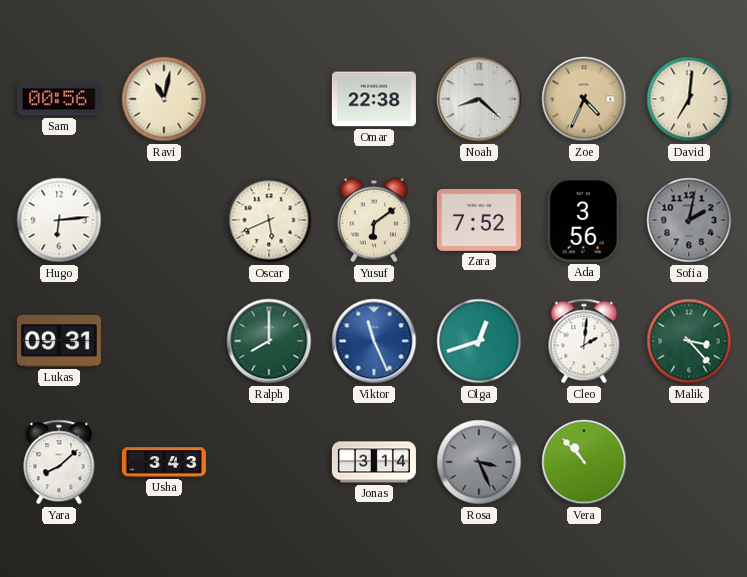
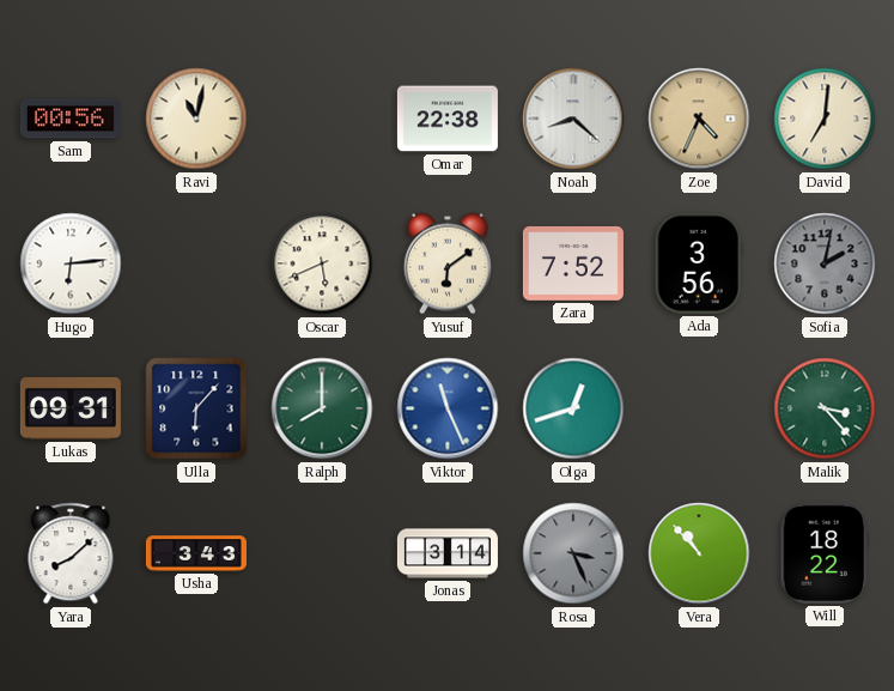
Ulla: none -> 6:07
Cleo: 2:01 -> none
Will: none -> 18:22
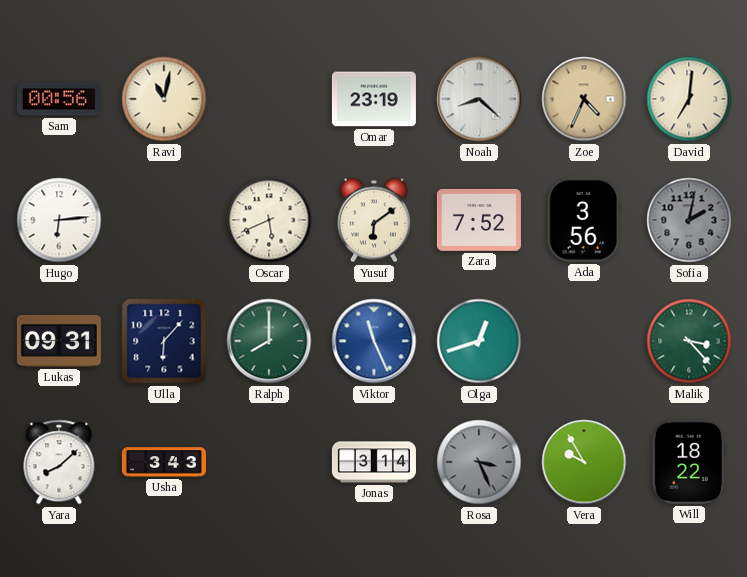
Omar: 22:38 -> 23:19
Vera: 10:53 -> 9:55
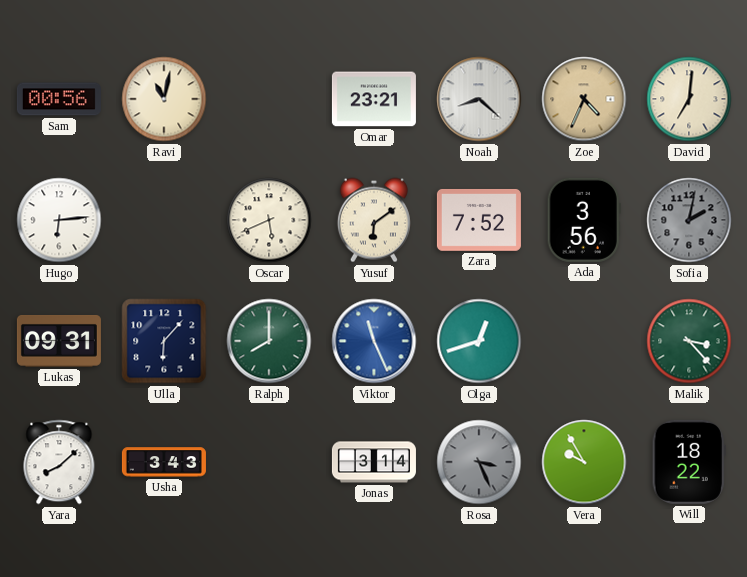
Omar: 23:19 -> 23:21
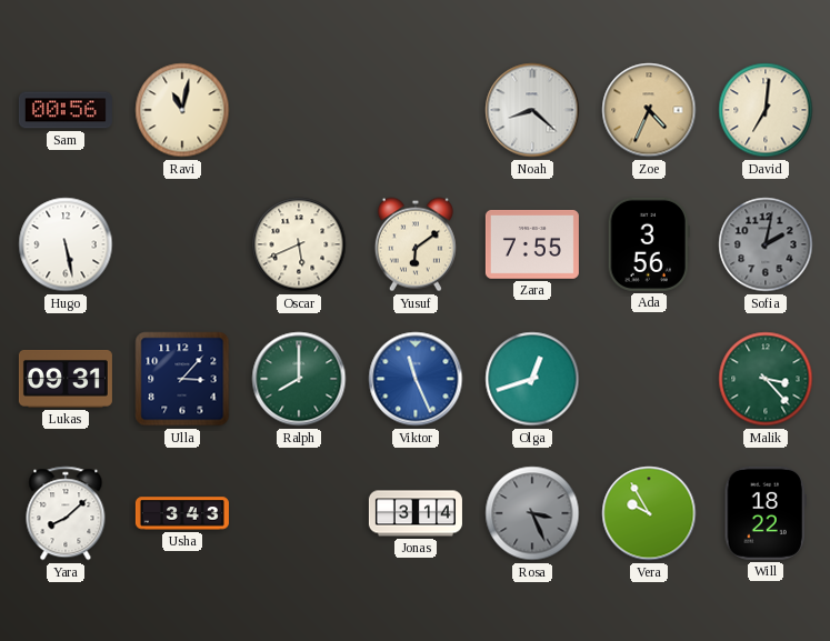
Omar: 23:21 -> none
Hugo: 6:14 -> 5:28
Zara: 7:52 -> 7:55
Ulla: 6:07 -> 3:07
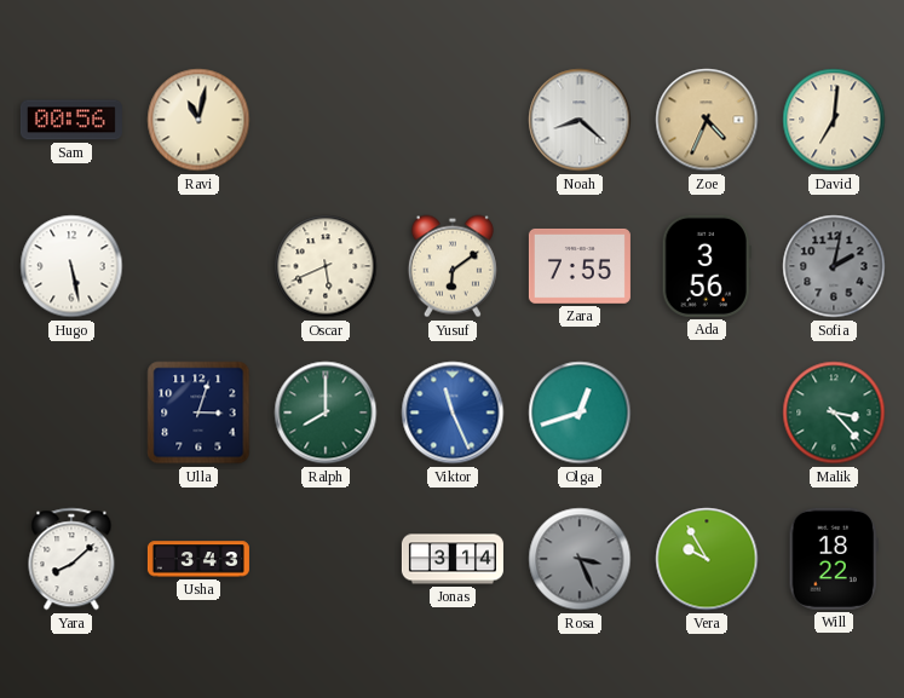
Lukas: 09:31 -> none
Ulla: 3:07 -> 3:03
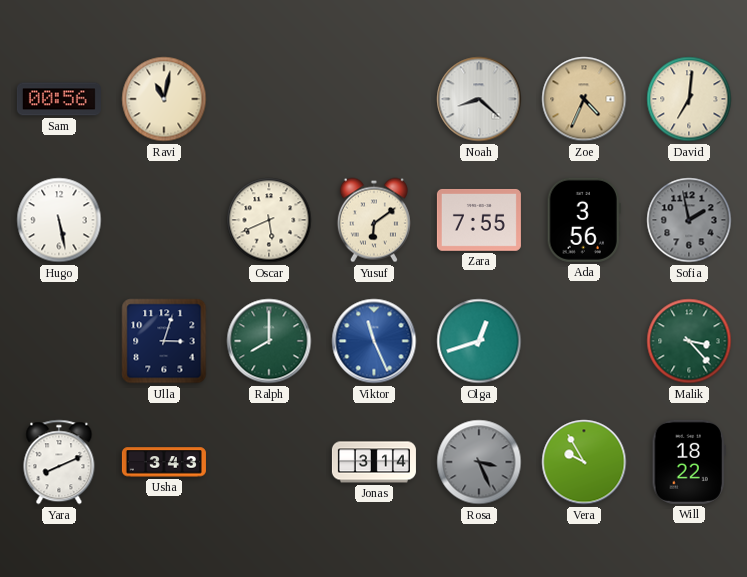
Sofia: 2:02 -> 1:58
Yara: 8:08 -> 8:11
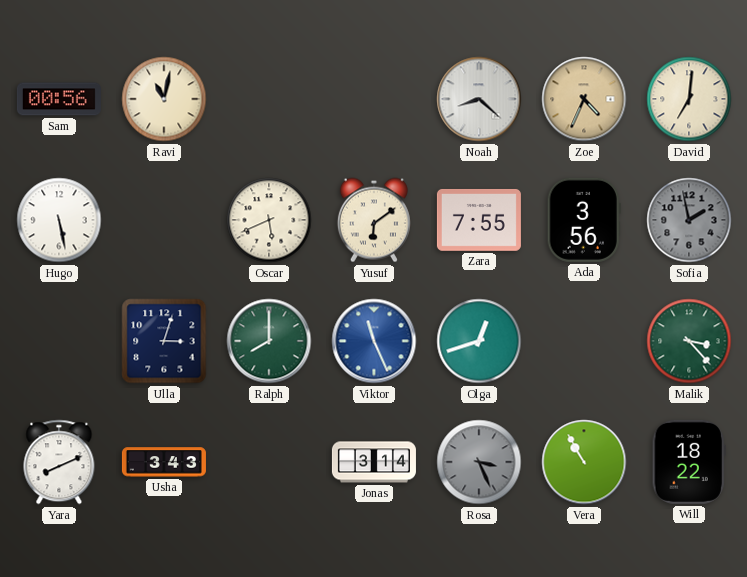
Vera: 9:55 -> 10:55
